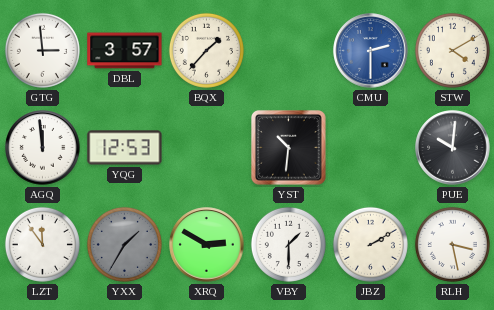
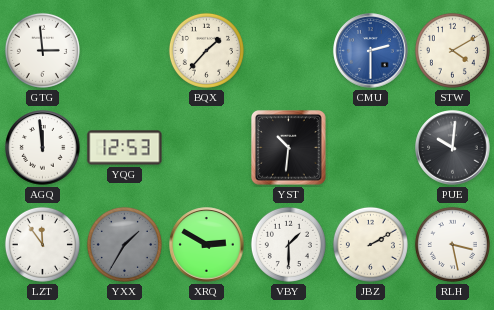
DBL: 3:57 -> none
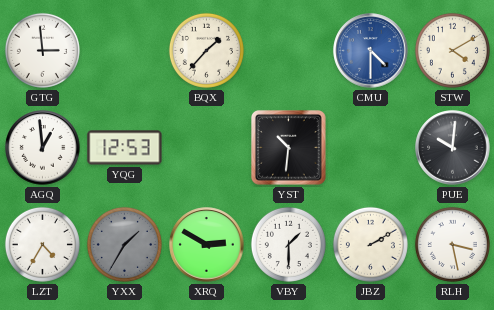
CMU: 2:30 -> 4:30
AGQ: 11:59 -> 12:59
LZT: 11:54 -> 4:35
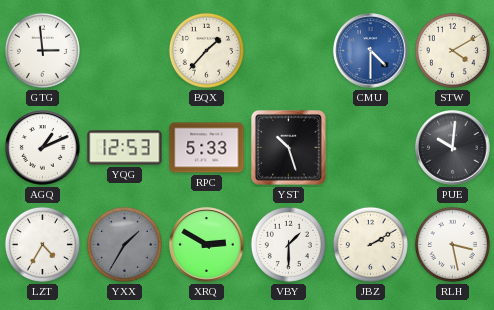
AGQ: 12:59 -> 1:11
RPC: none -> 5:33
YST: 10:31 -> 10:27
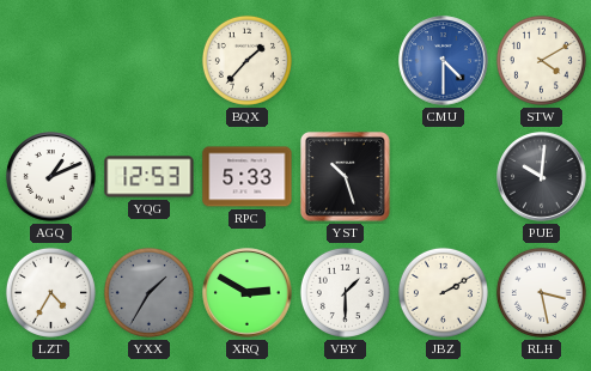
GTG: 2:59 -> none
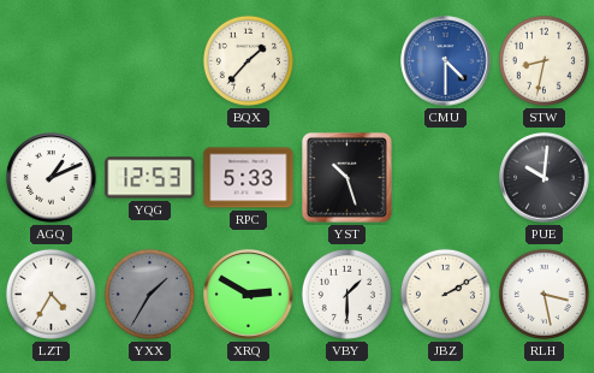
STW: 4:10 -> 8:32
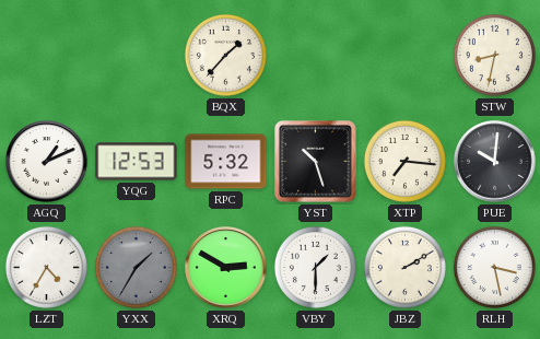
CMU: 4:30 -> none
RPC: 5:33 -> 5:32
XTP: none -> 7:16
